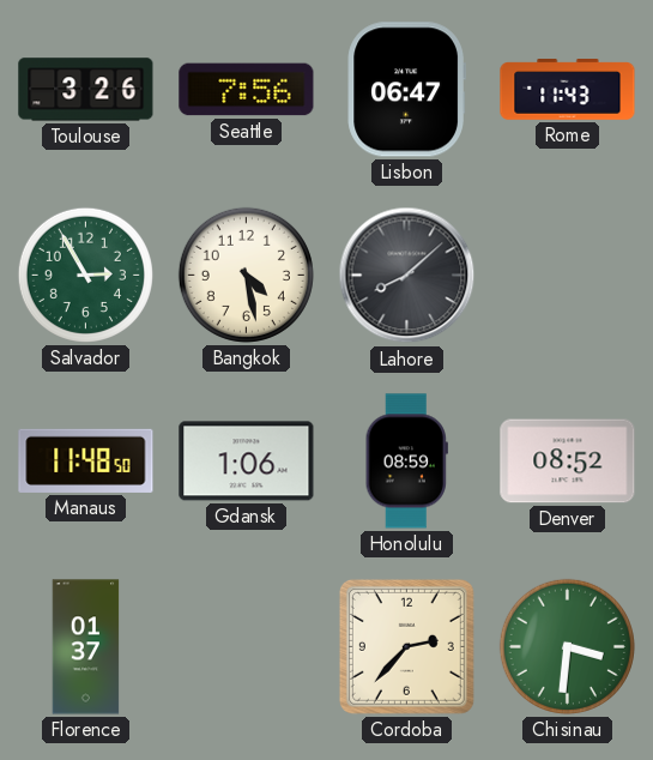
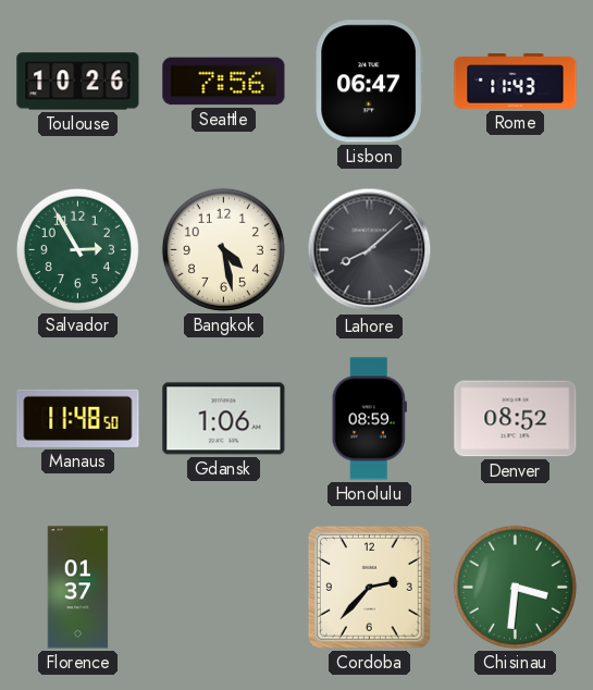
Toulouse: 3:26 -> 10:26
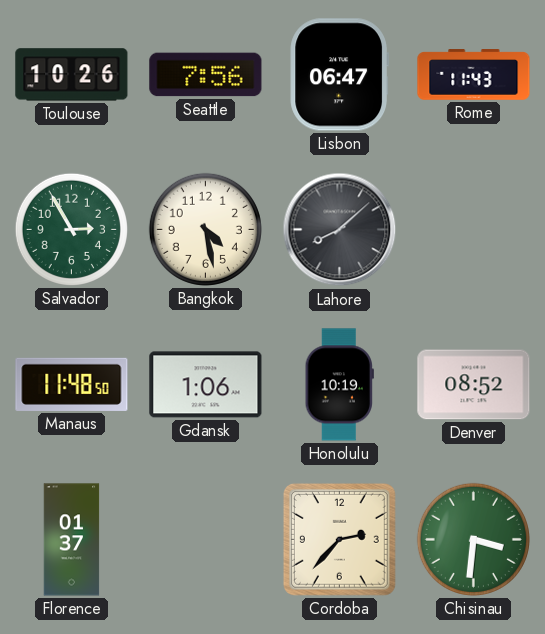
Honolulu: 08:59 -> 10:19
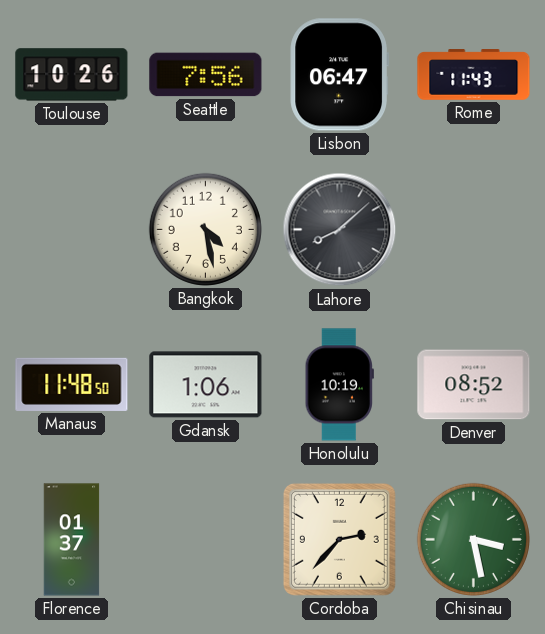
Salvador: 2:55 -> none
Chisinau: 3:31 -> 3:28
